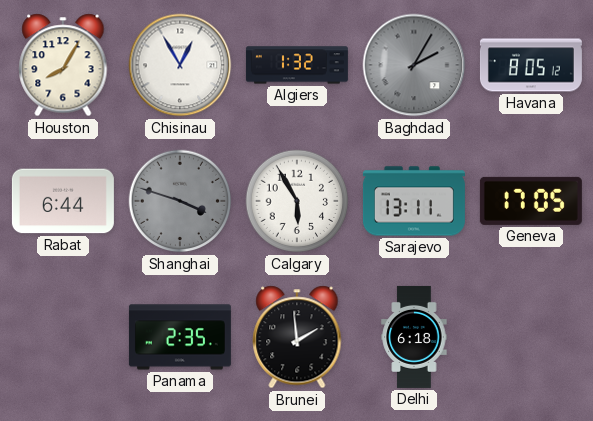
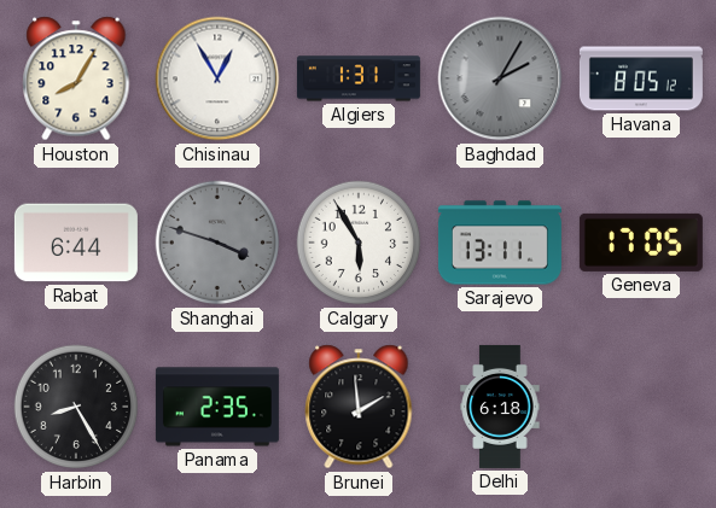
Algiers: 1:32 -> 1:31
Harbin: none -> 8:25
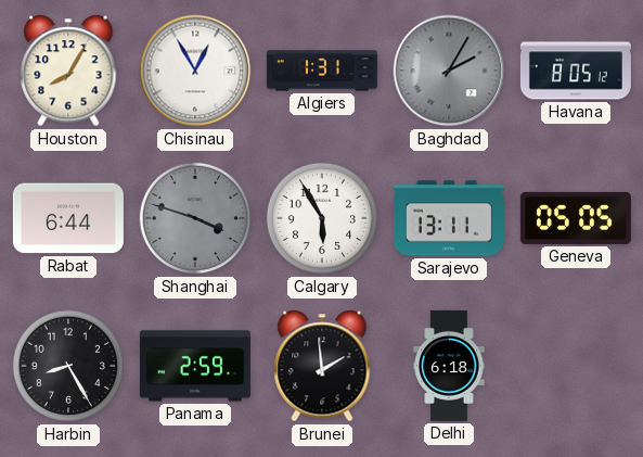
Geneva: 17:05 -> 05:05
Panama: 2:35 -> 2:59
